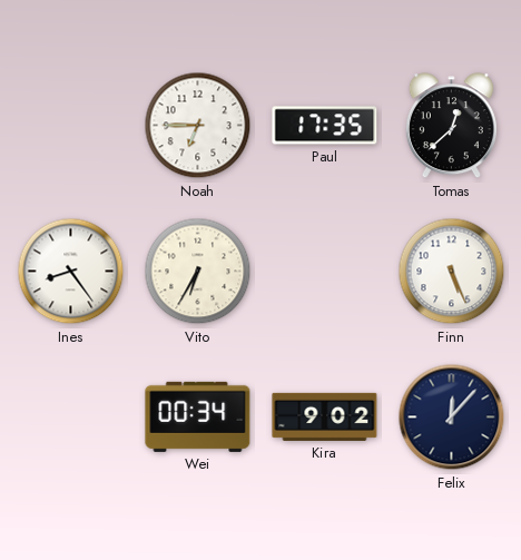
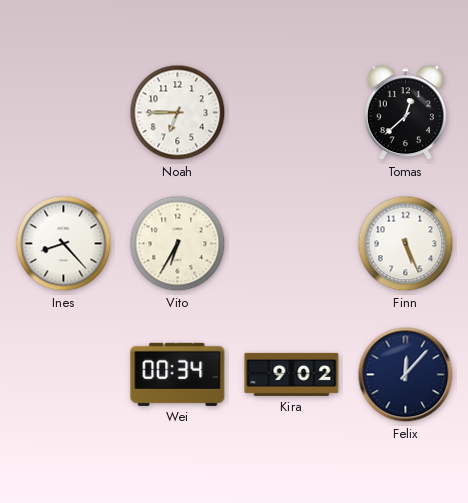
Paul: 17:35 -> none
Ines: 8:24 -> 8:23
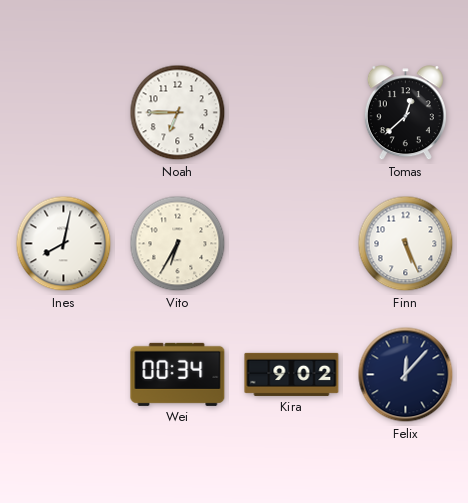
Ines: 8:23 -> 8:02
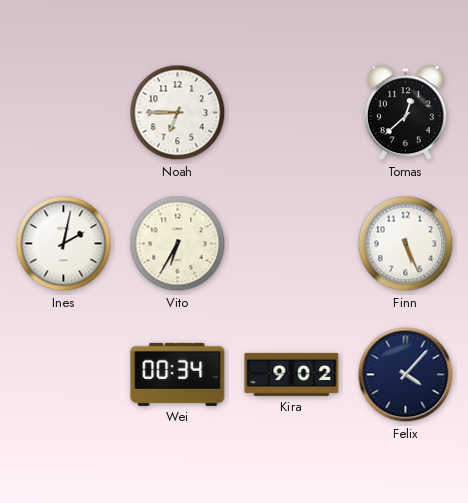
Ines: 8:02 -> 2:02
Felix: 12:07 -> 4:07
